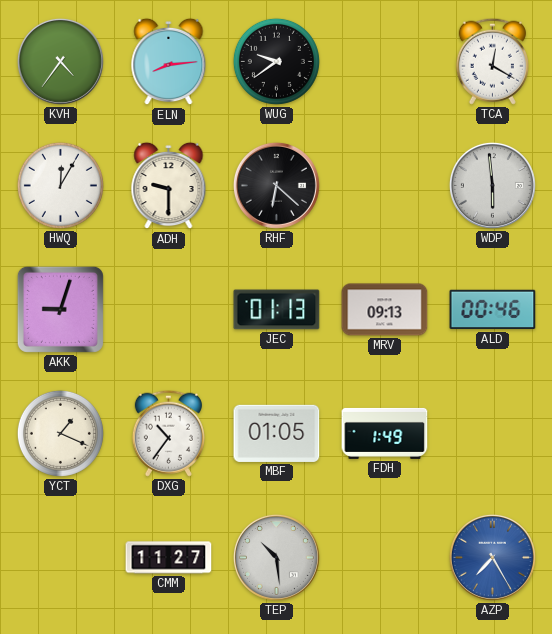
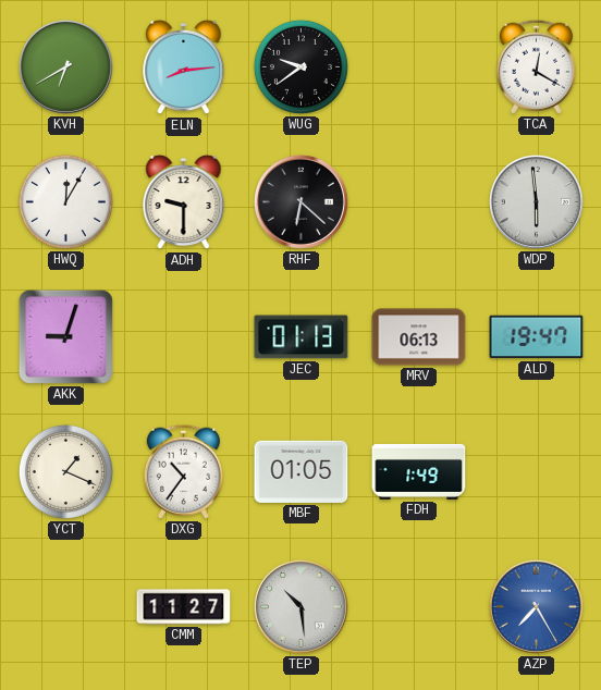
KVH: 4:36 -> 6:40
MRV: 09:13 -> 06:13
ALD: 00:46 -> 19:47
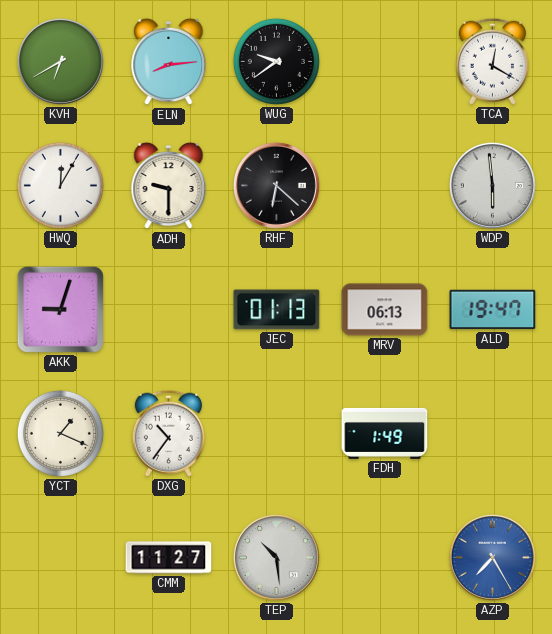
MBF: 01:05 -> none
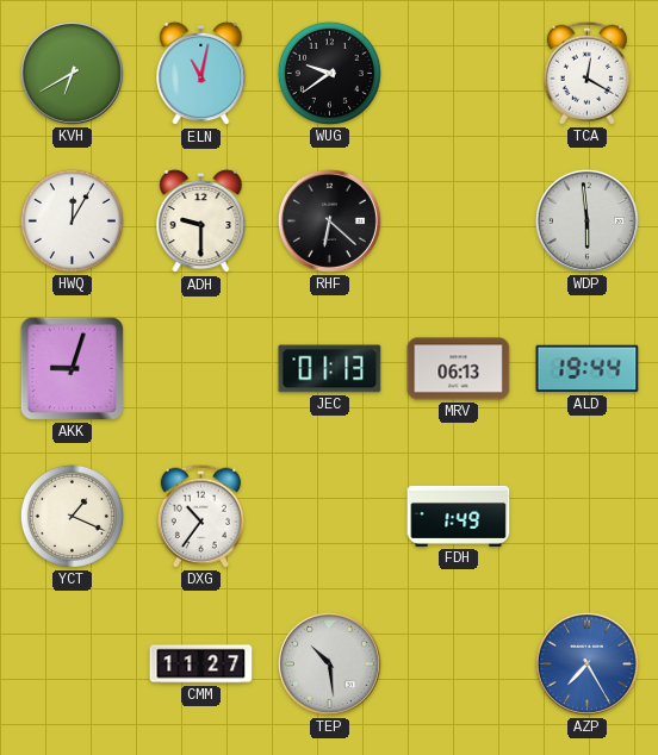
ELN: 8:14 -> 11:02
ALD: 19:47 -> 19:44
